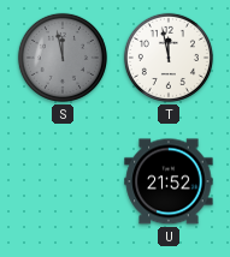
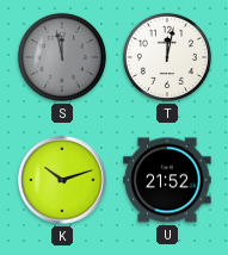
T: 11:58 -> 12:02
K: none -> 10:12
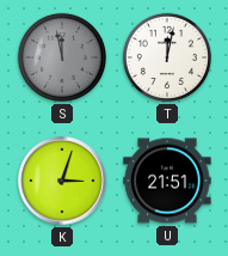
K: 10:12 -> 3:03
U: 21:52 -> 21:51
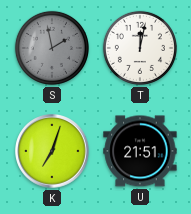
S: 11:58 -> 1:58
K: 3:03 -> 7:03
